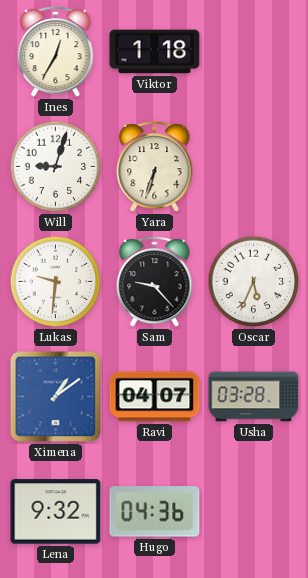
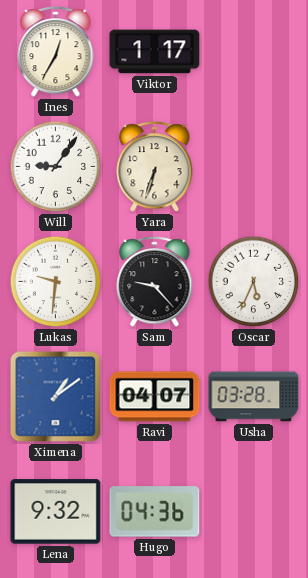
Viktor: 1:18 -> 1:17
Will: 9:03 -> 9:06
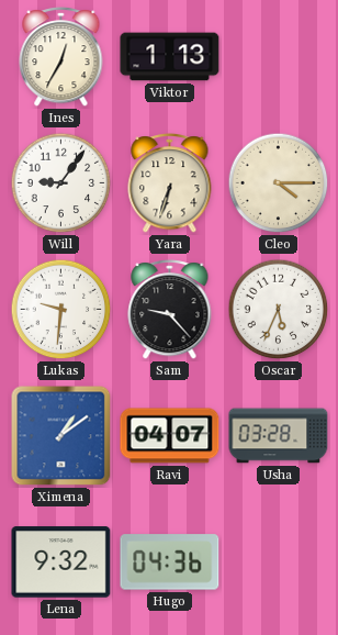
Viktor: 1:17 -> 1:13
Cleo: none -> 4:15
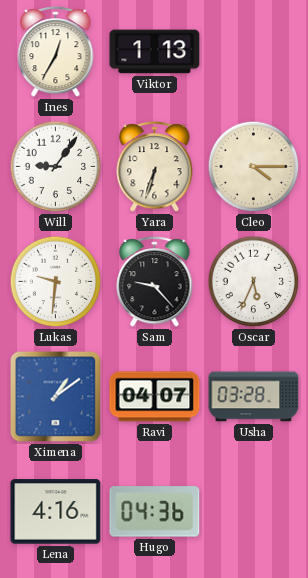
Lena: 9:32 -> 4:16
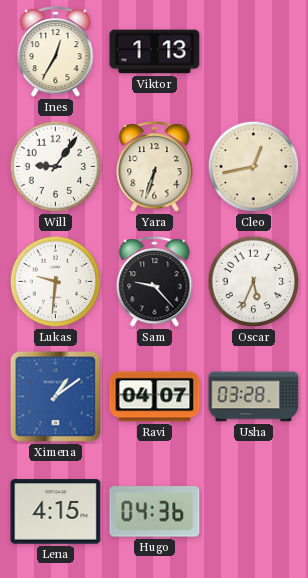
Cleo: 4:15 -> 12:43
Lena: 4:16 -> 4:15
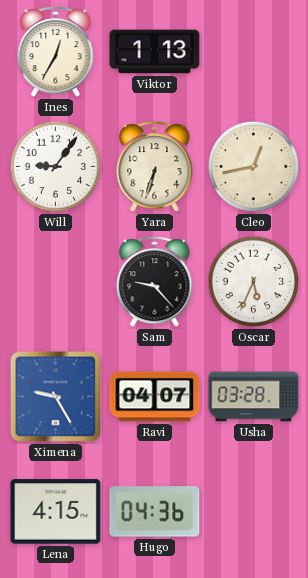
Lukas: 9:31 -> none
Ximena: 1:09 -> 9:25
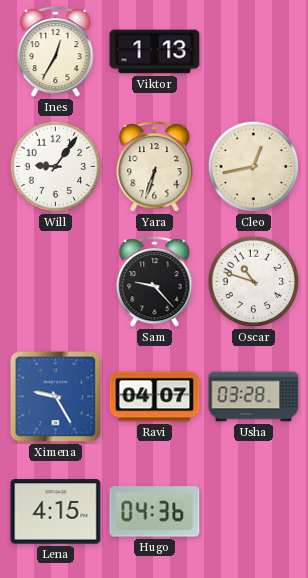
Oscar: 5:34 -> 10:48
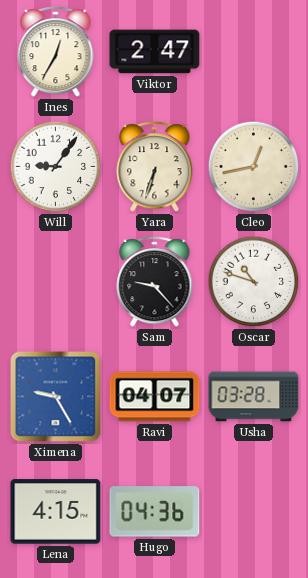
Viktor: 1:13 -> 2:47
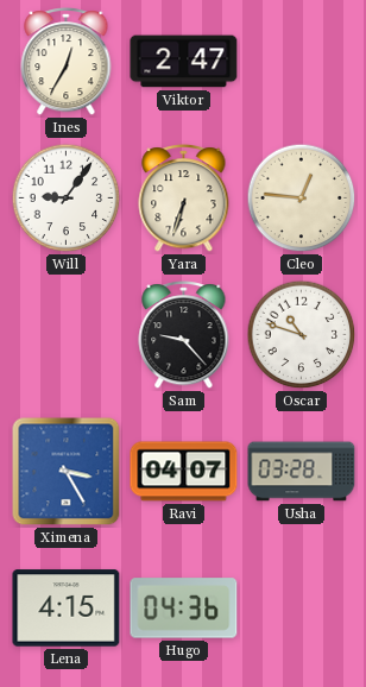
Cleo: 12:43 -> 12:46
Ximena: 9:25 -> 3:25
